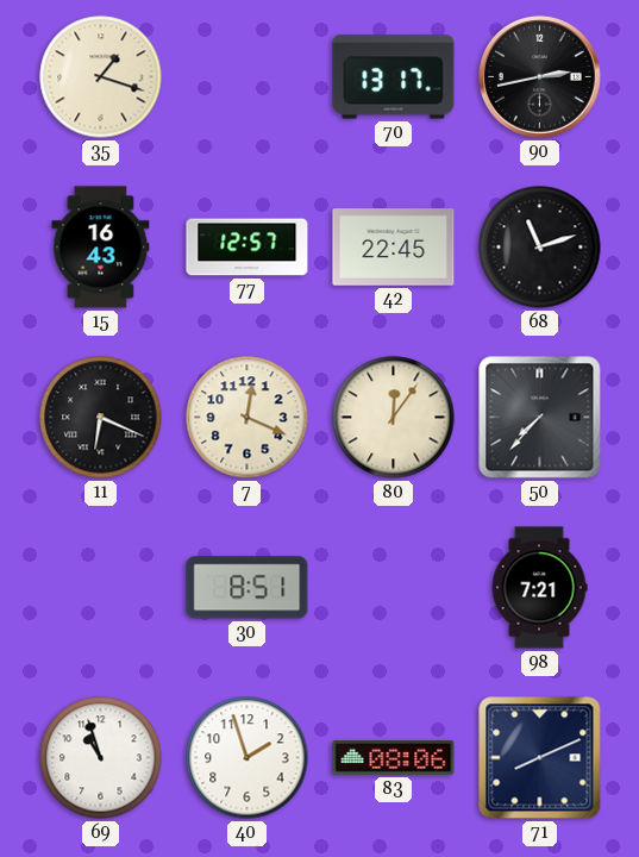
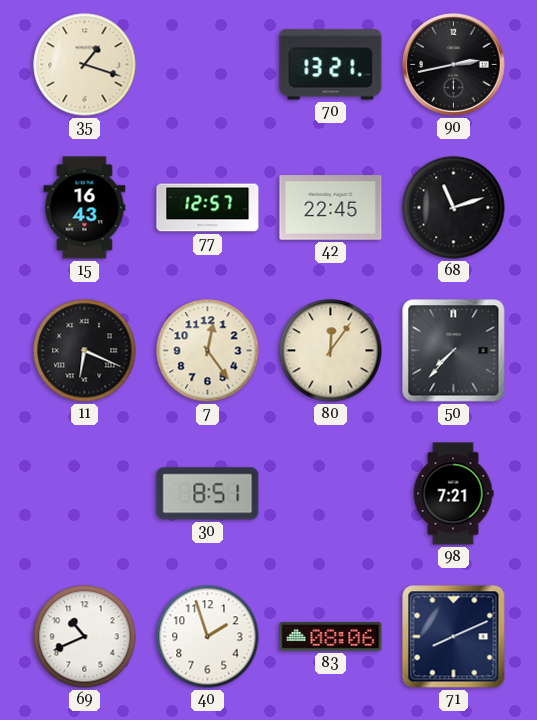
70: 13:17 -> 13:21
7: 12:19 -> 12:24
69: 10:57 -> 10:41
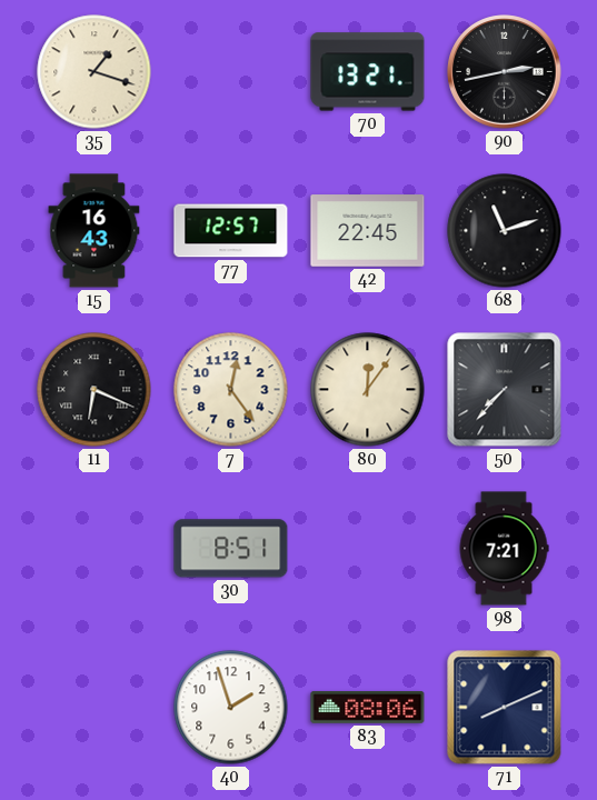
69: 10:41 -> none
